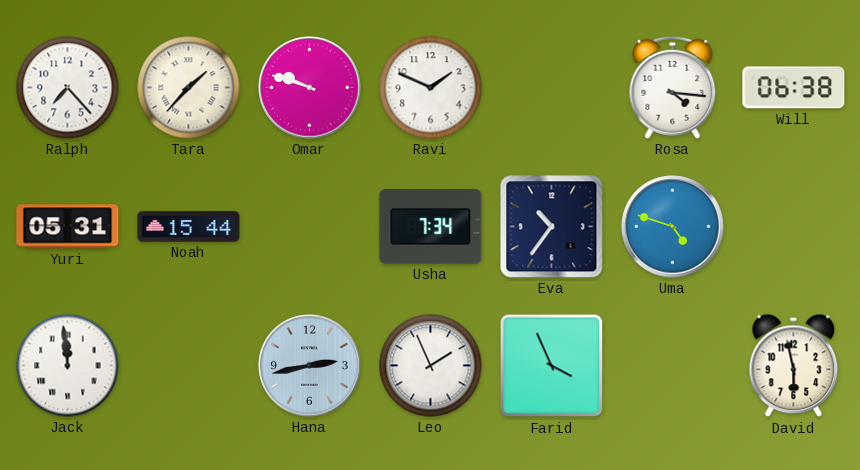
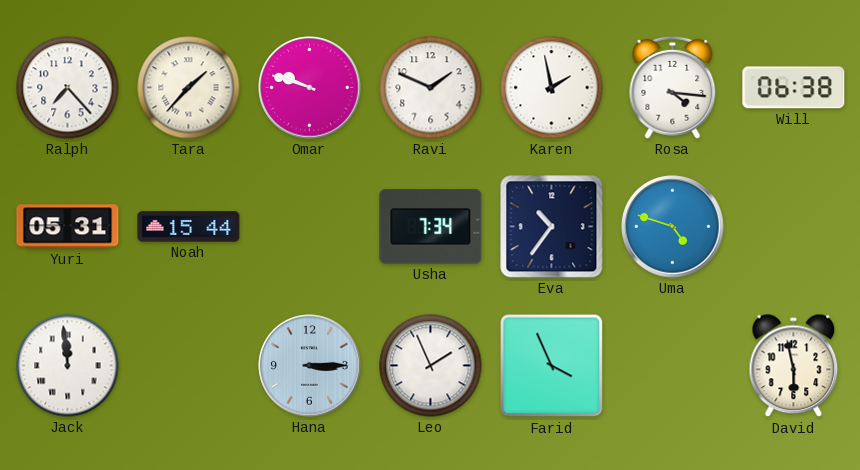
Karen: none -> 1:58
Hana: 2:43 -> 3:15
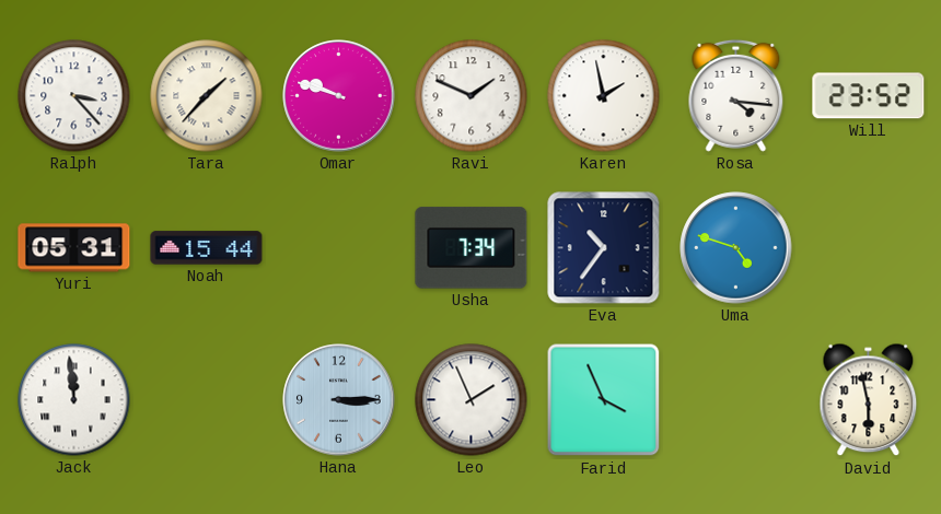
Ralph: 7:23 -> 3:23
Will: 06:38 -> 23:52
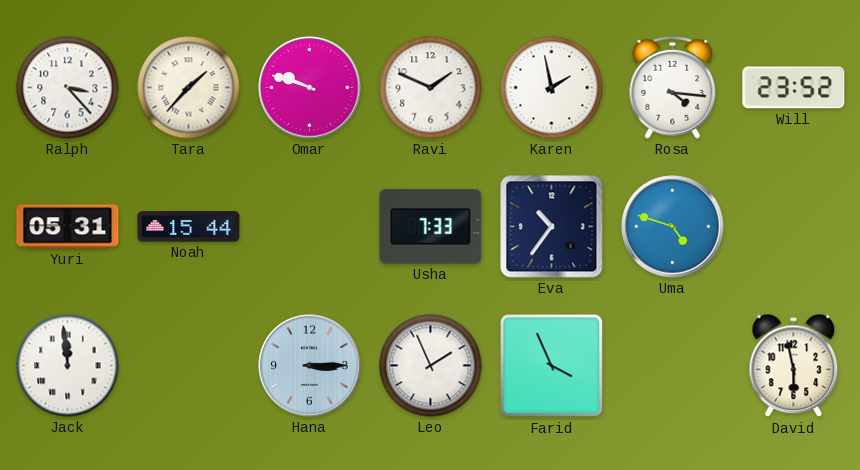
Usha: 7:34 -> 7:33
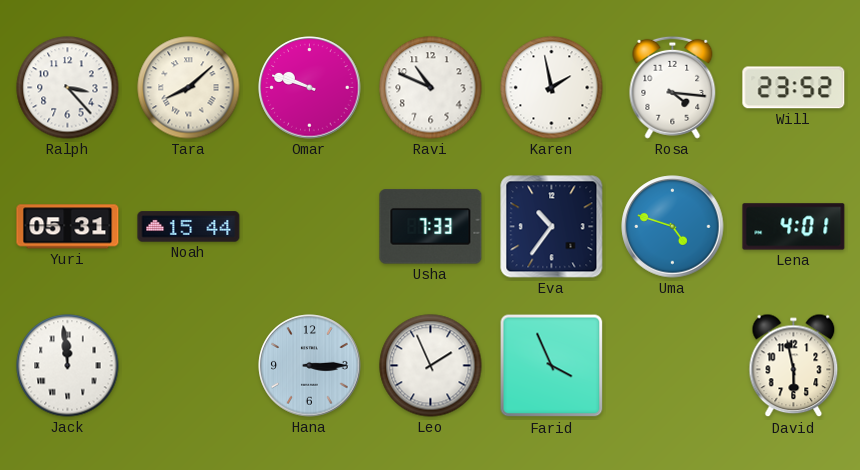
Tara: 1:37 -> 8:08
Ravi: 1:49 -> 10:49
Lena: none -> 4:01
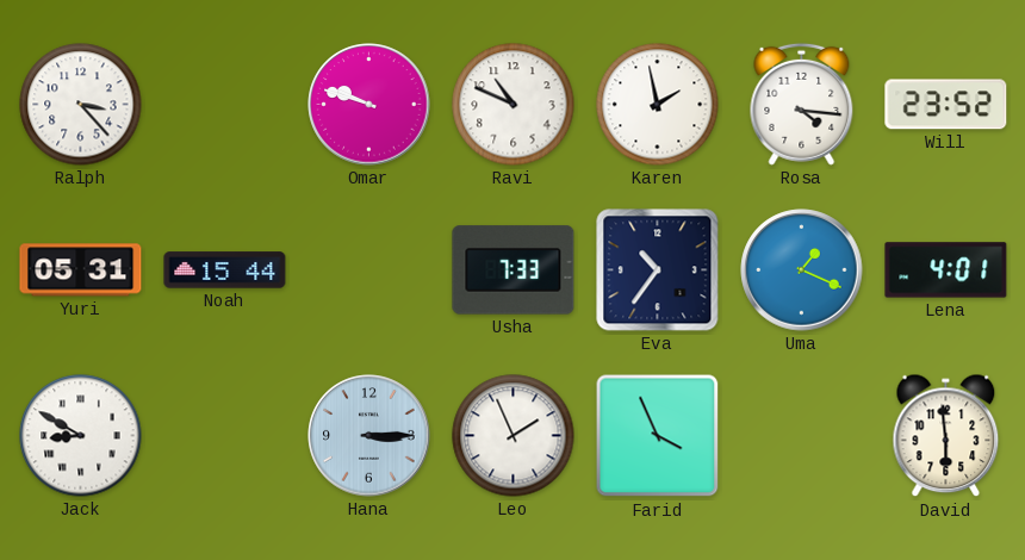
Tara: 8:08 -> none
Uma: 4:48 -> 1:19
Jack: 11:59 -> 8:50
David: 5:58 -> 5:59
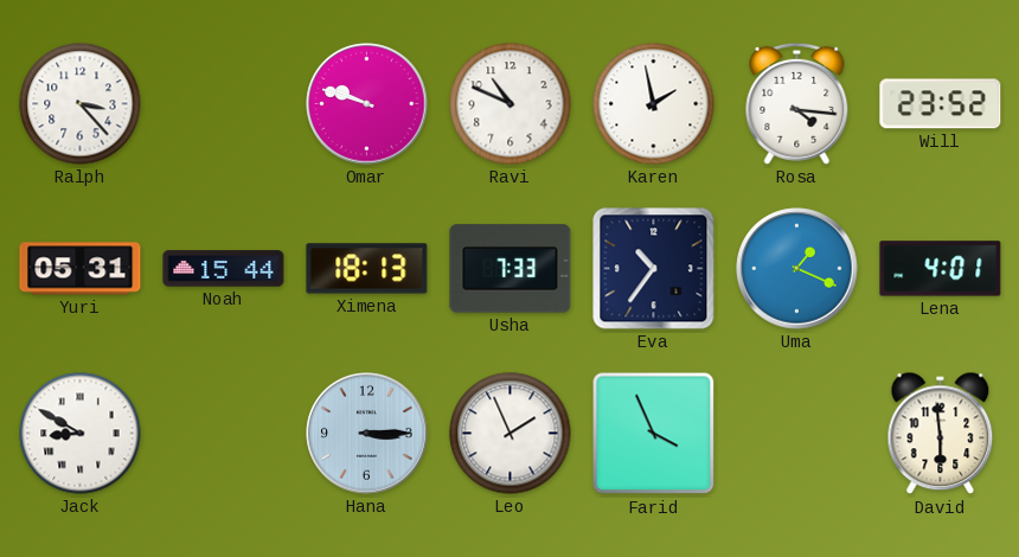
Ximena: none -> 18:13
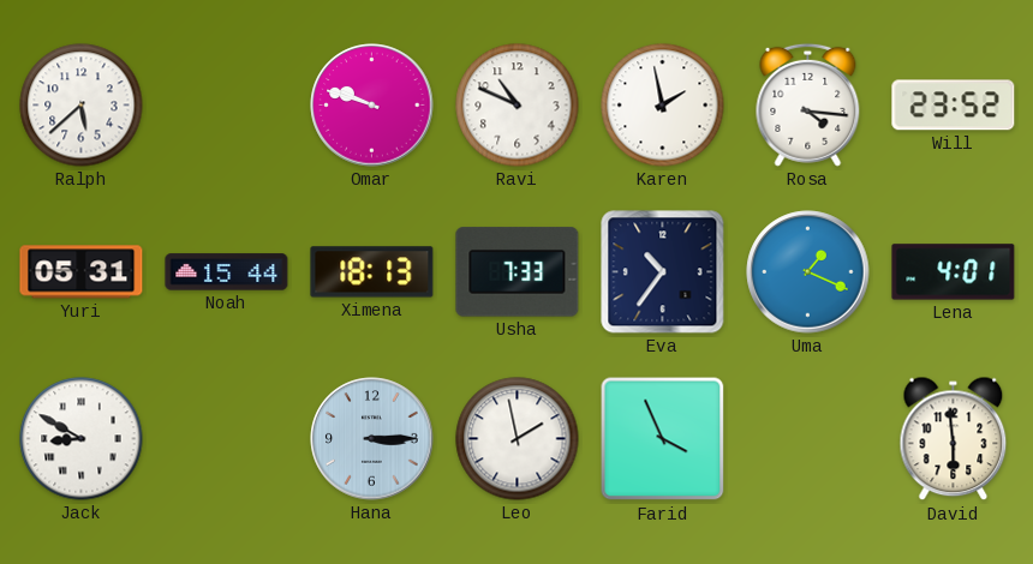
Ralph: 3:23 -> 5:38
Leo: 1:56 -> 1:58
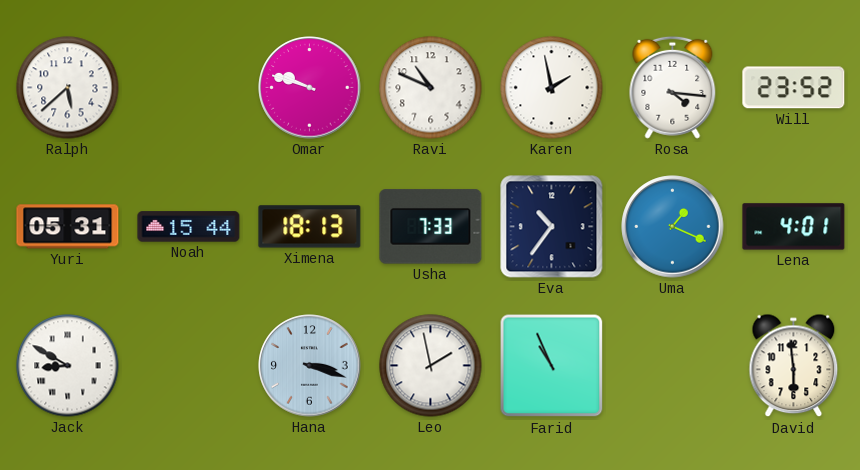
Hana: 3:15 -> 3:18
Farid: 3:56 -> 10:56
